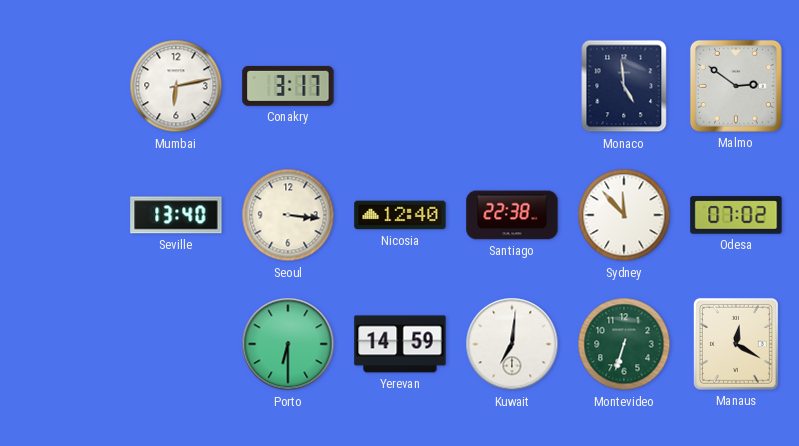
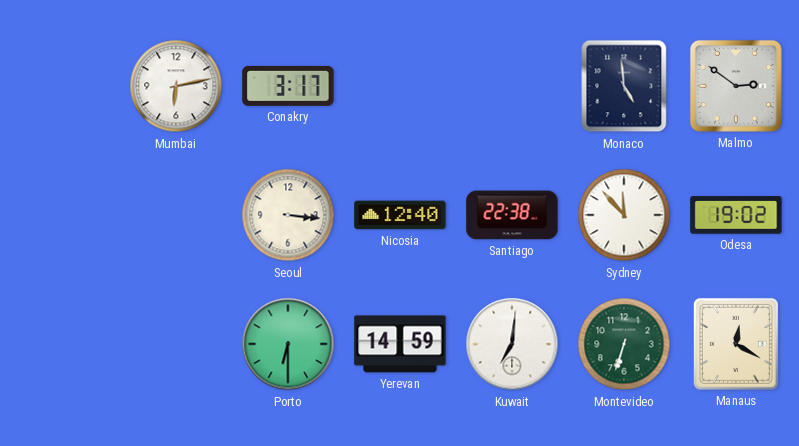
Seville: 13:40 -> none
Odesa: 07:02 -> 19:02
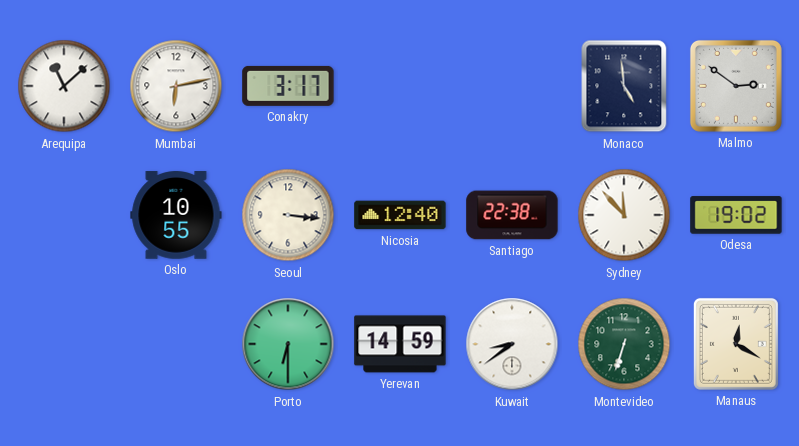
Arequipa: none -> 11:08
Oslo: none -> 10:55
Kuwait: 7:01 -> 8:39
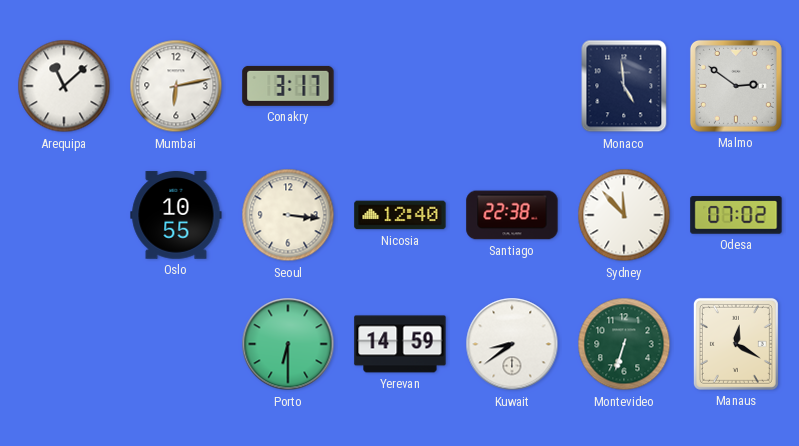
Odesa: 19:02 -> 07:02
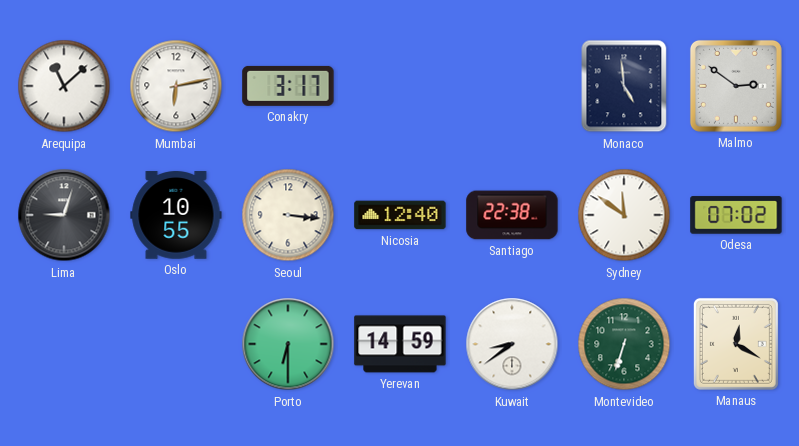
Lima: none -> 9:03
Sydney: 11:53 -> 11:51
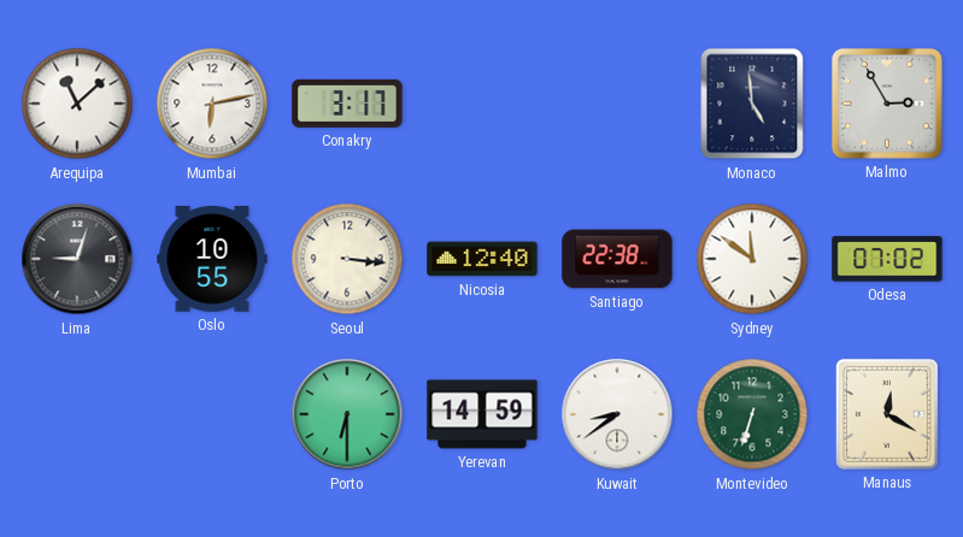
Malmo: 2:51 -> 2:55
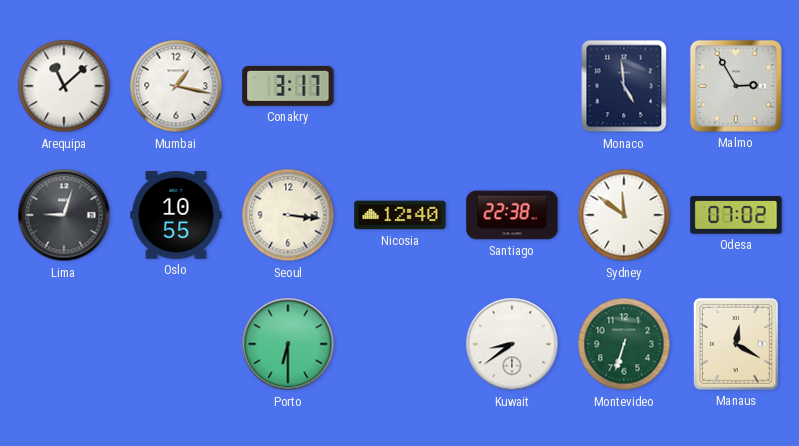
Mumbai: 6:13 -> 1:17
Yerevan: 14:59 -> none
